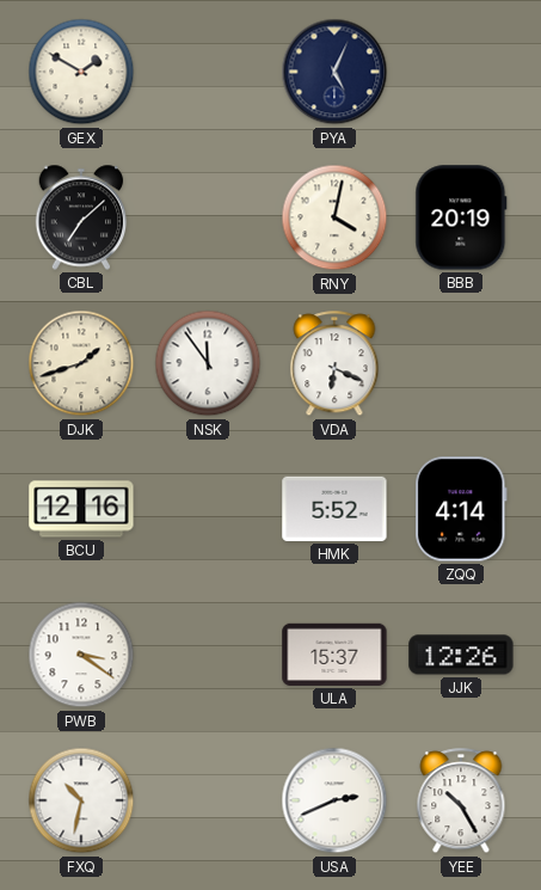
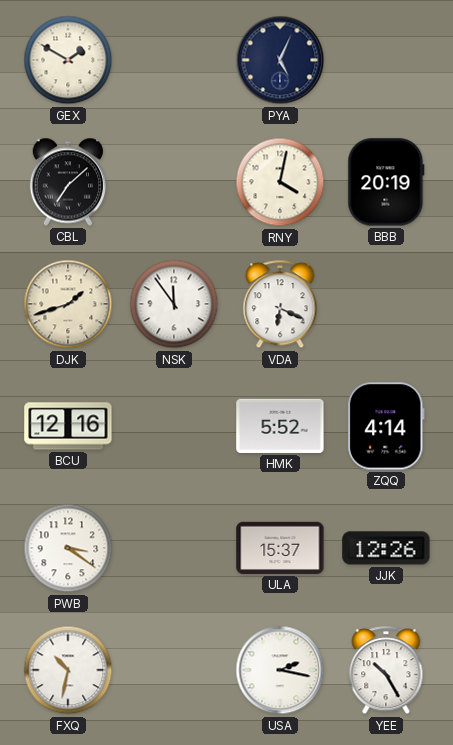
USA: 2:41 -> 2:17
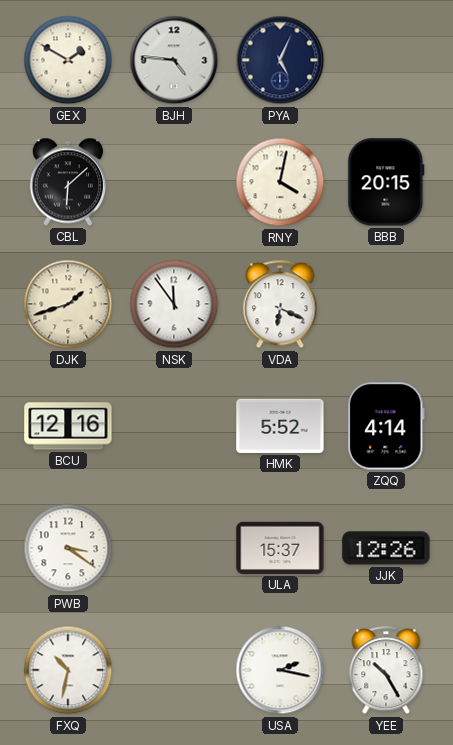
BJH: none -> 4:46
CBL: 7:08 -> 6:08
BBB: 20:19 -> 20:15
